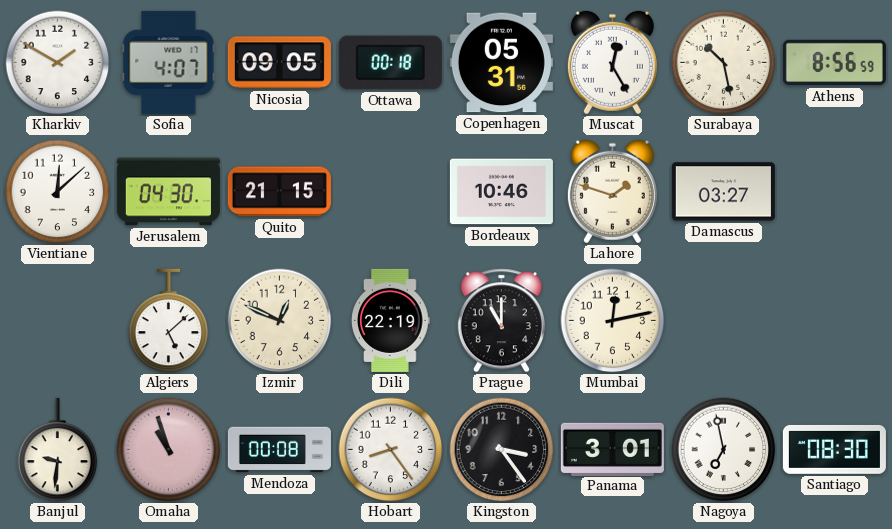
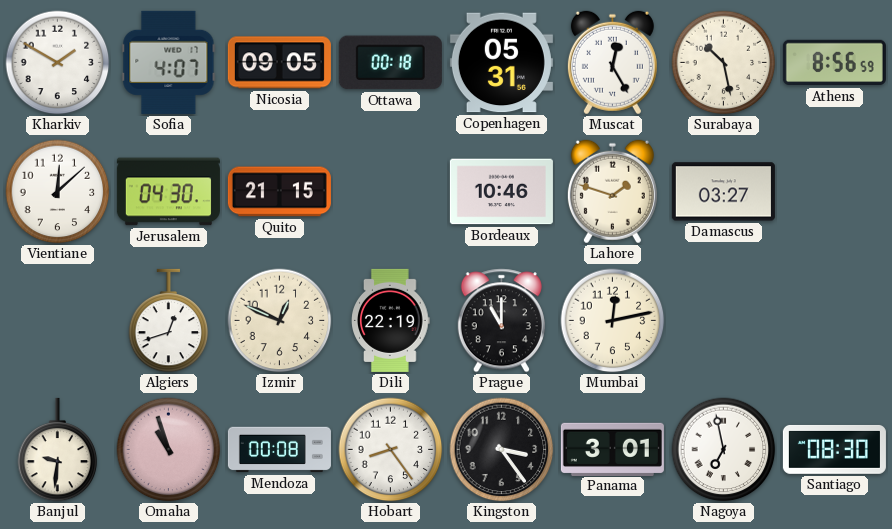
Algiers: 5:08 -> 12:42
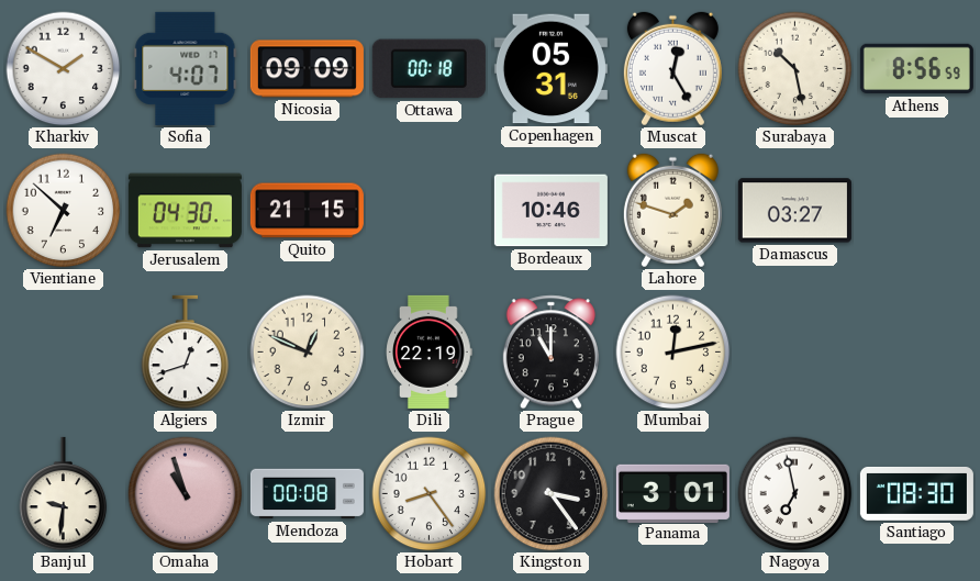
Nicosia: 09:05 -> 09:09
Vientiane: 12:08 -> 6:52
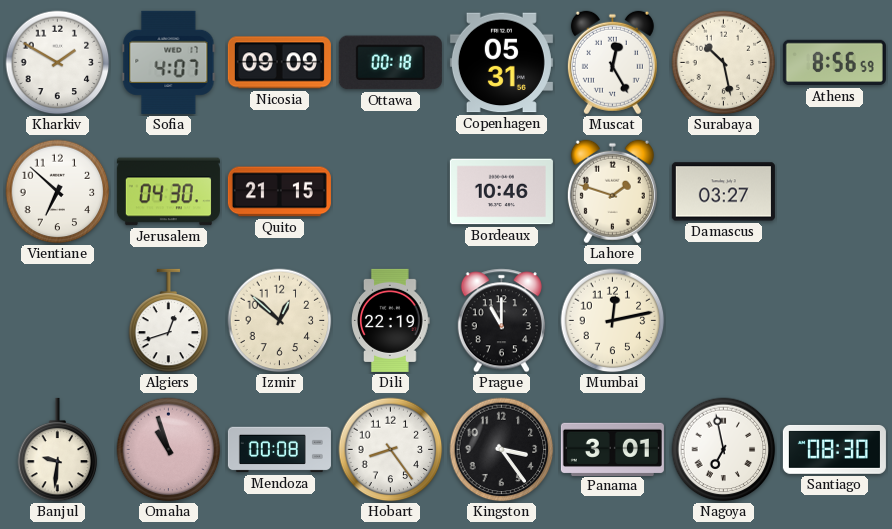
Izmir: 12:49 -> 12:52
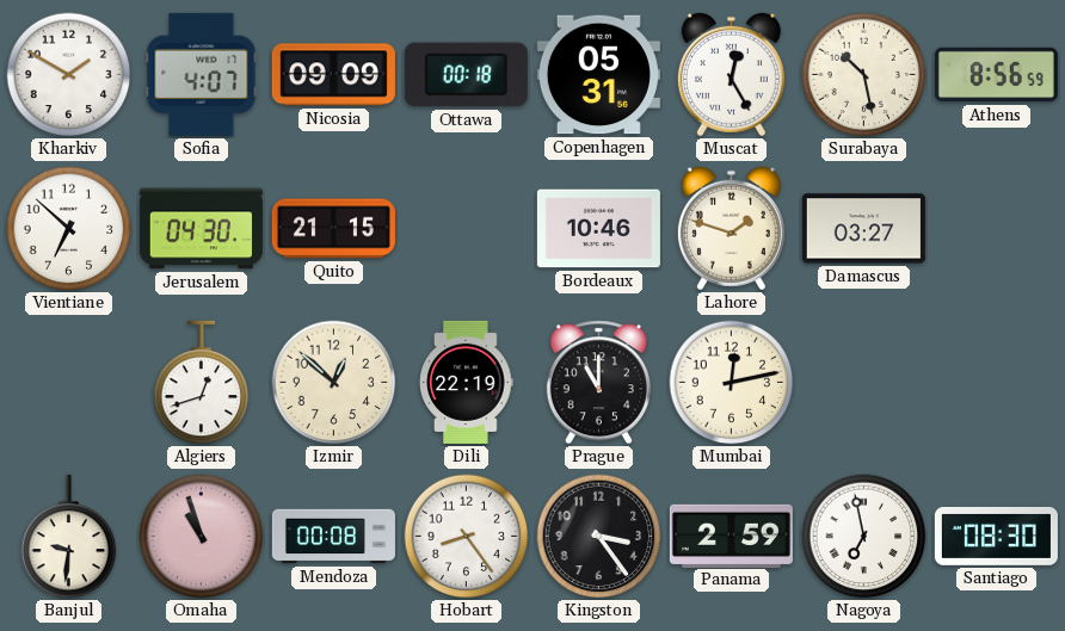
Panama: 3:01 -> 2:59
